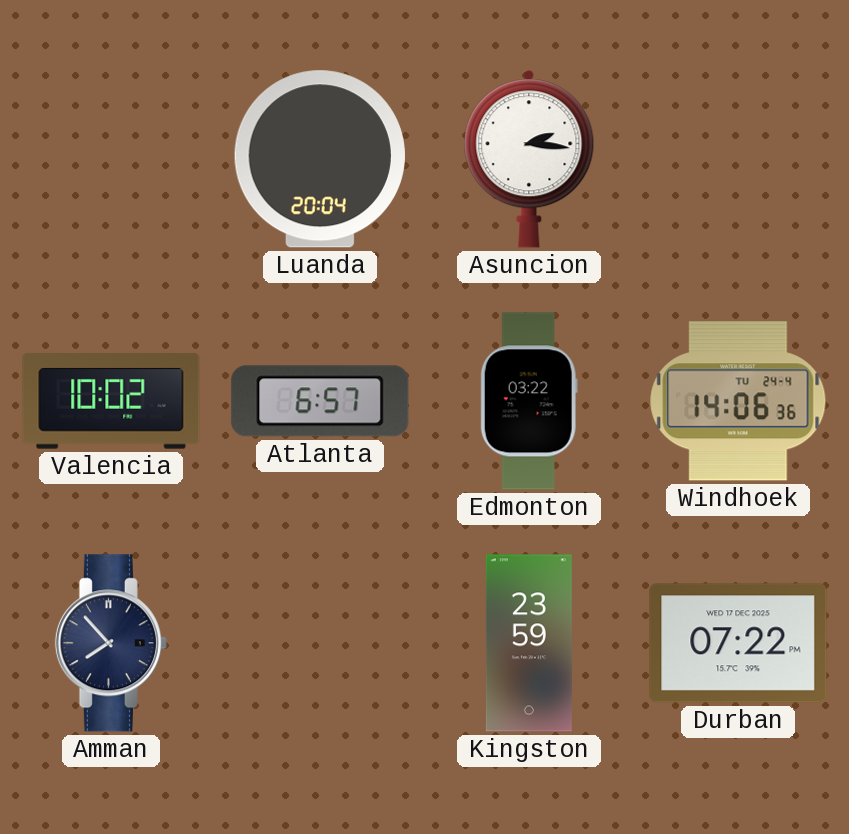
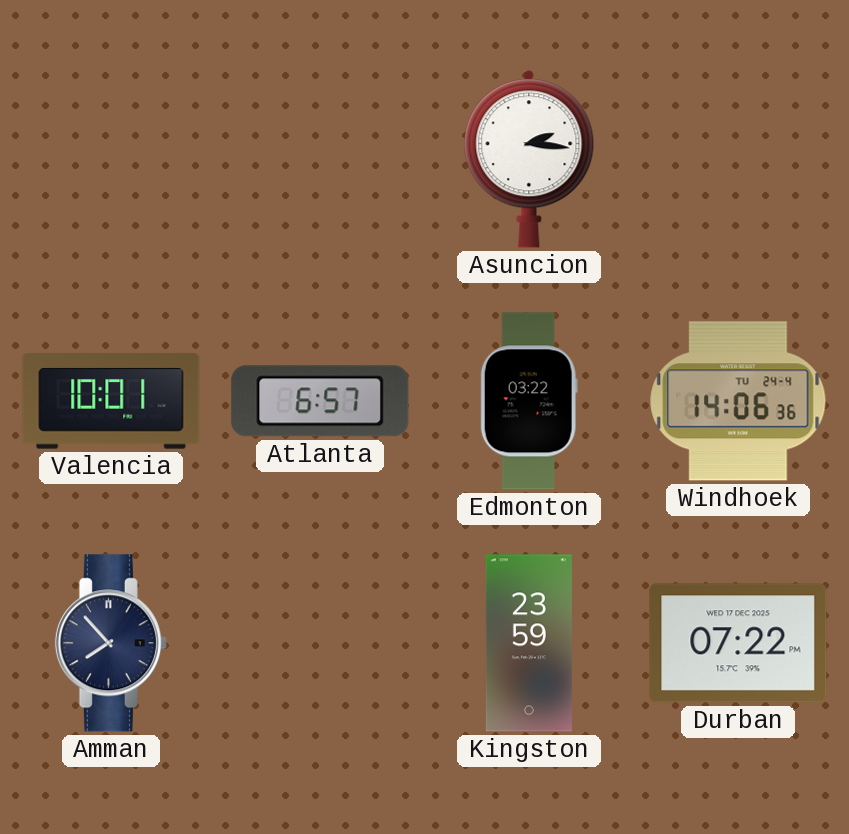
Luanda: 20:04 -> none
Valencia: 10:02 -> 10:01
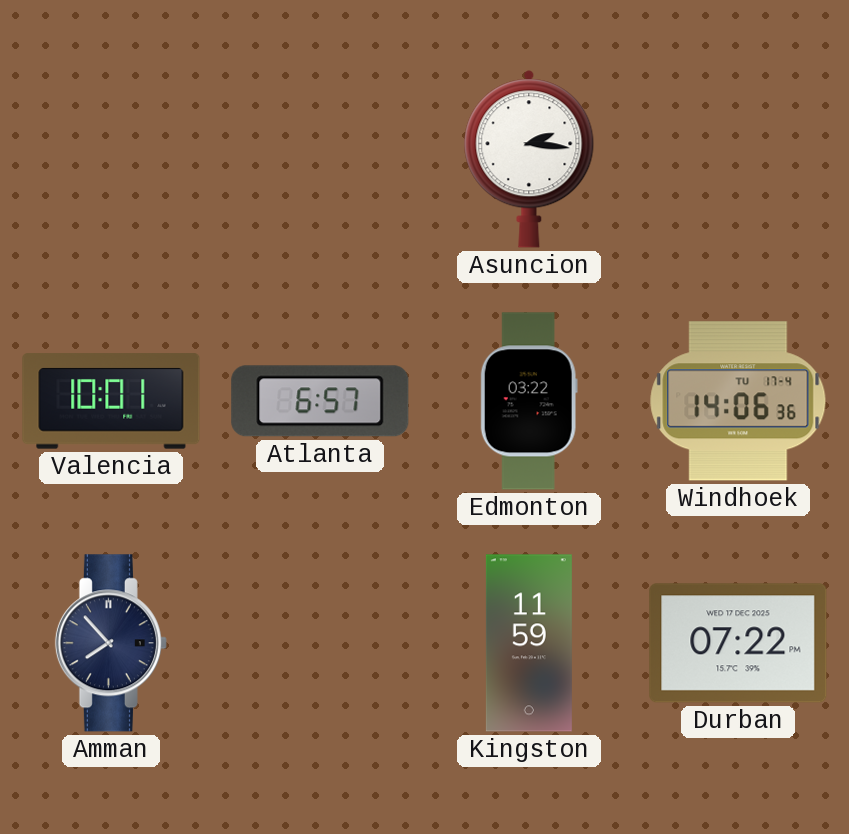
Windhoek date: TU 24-4 -> TU 17-4
Kingston: 23:59 -> 11:59
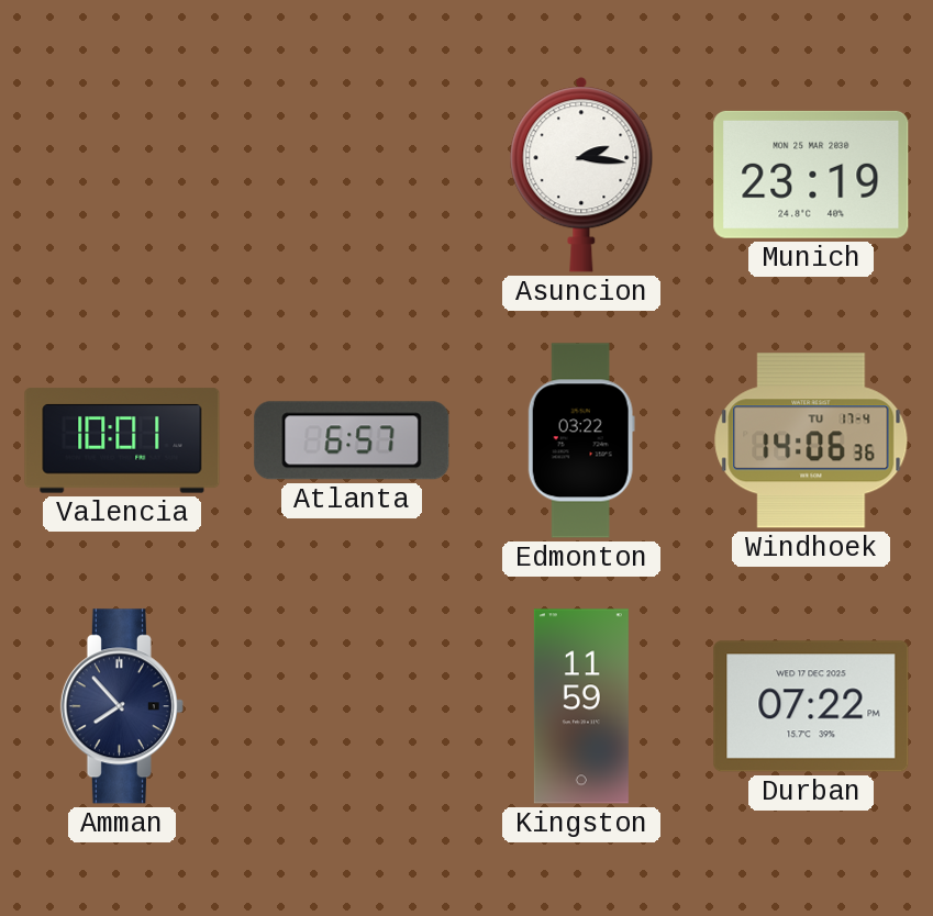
Munich: none -> 23:19
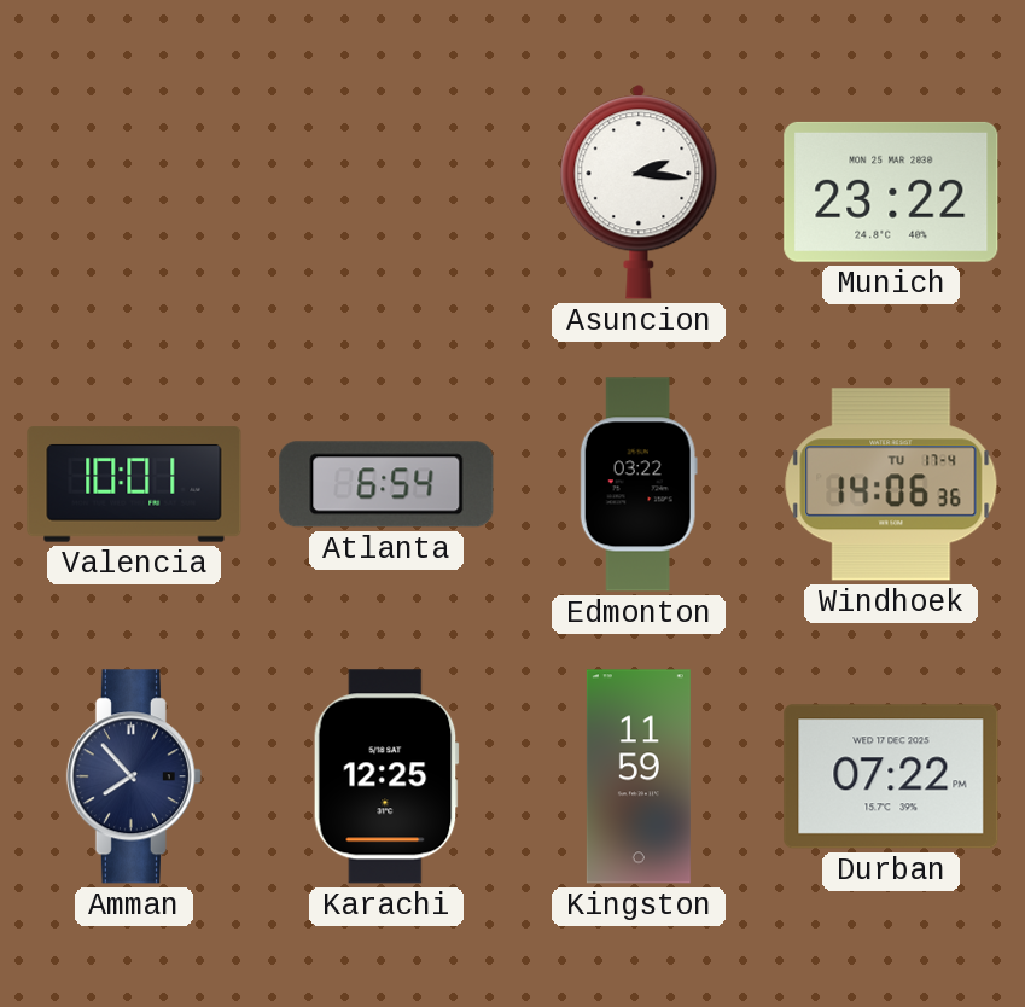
Munich: 23:19 -> 23:22
Atlanta: 6:57 -> 6:54
Karachi: none -> 12:25
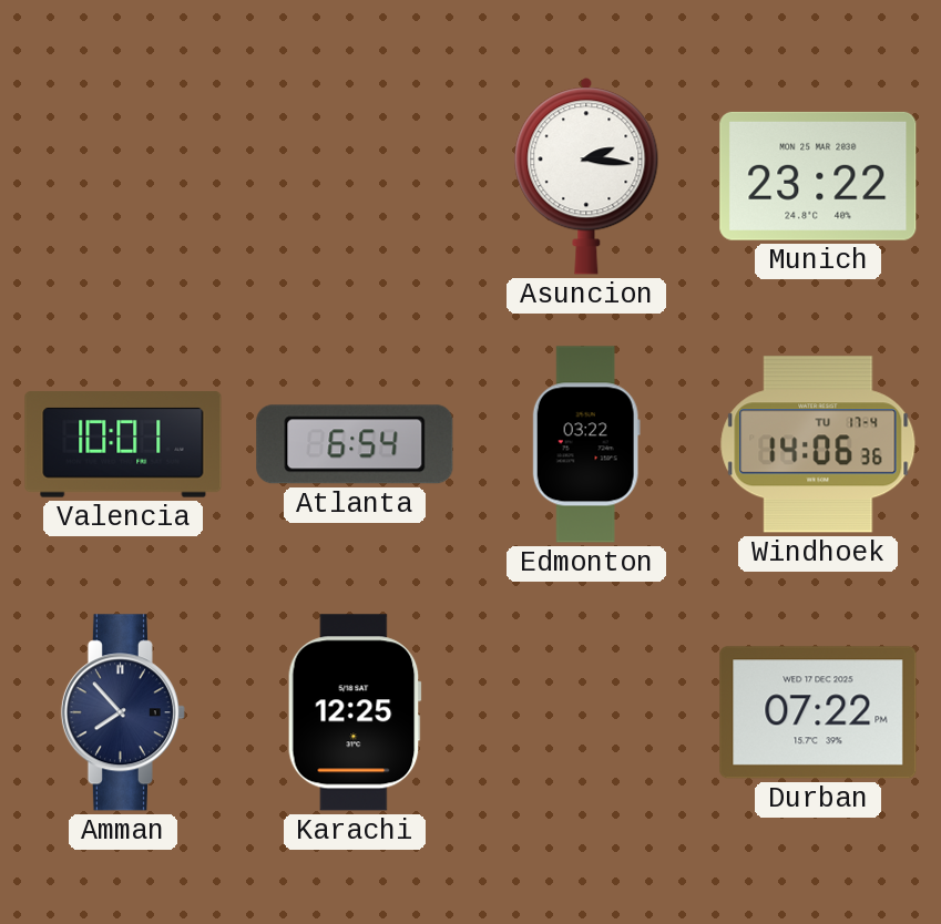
Kingston: 11:59 -> none
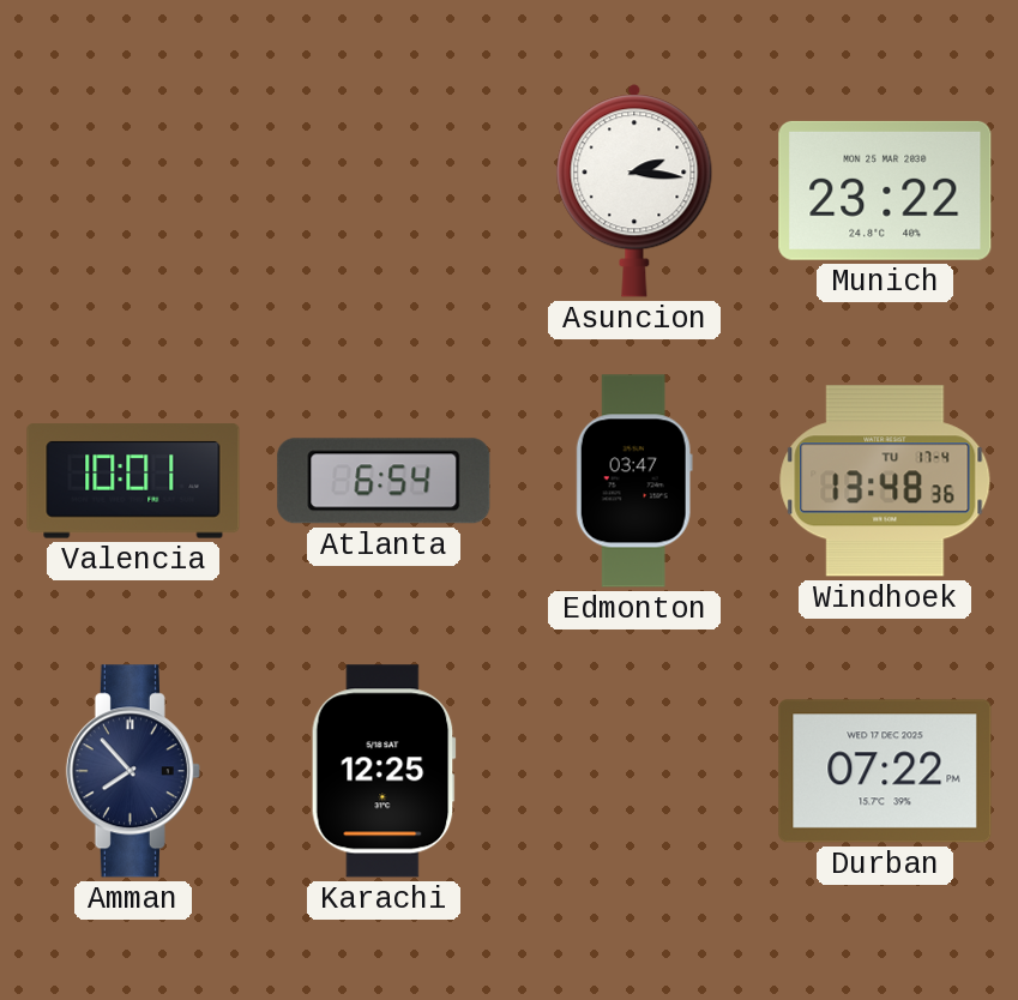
Edmonton: 03:22 -> 03:47
Windhoek: 14:06 -> 13:48
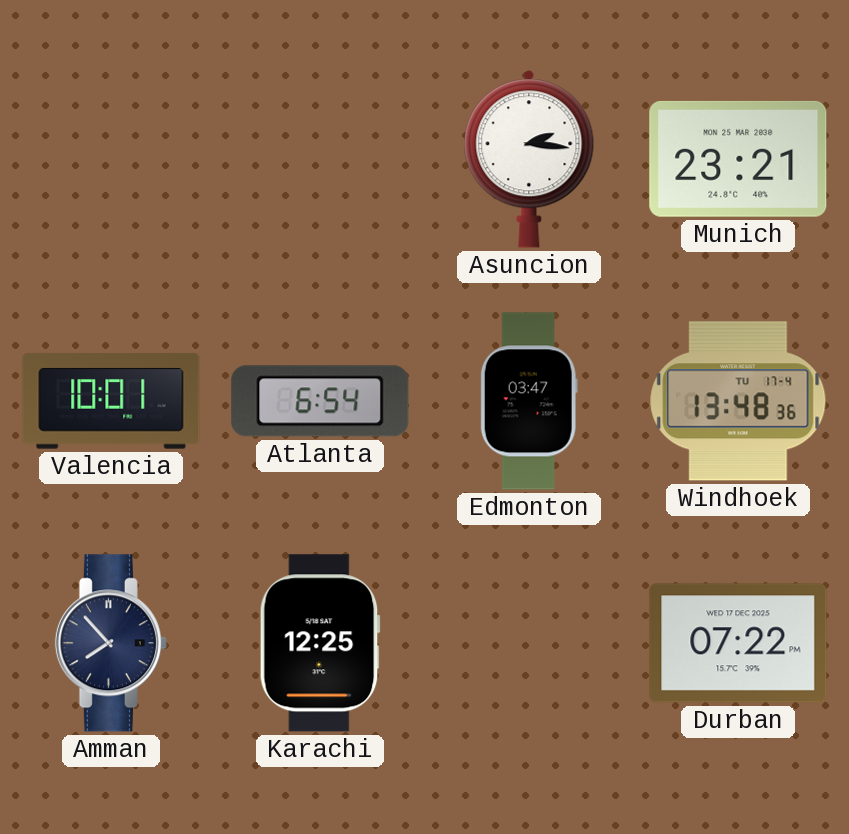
Munich: 23:22 -> 23:21
